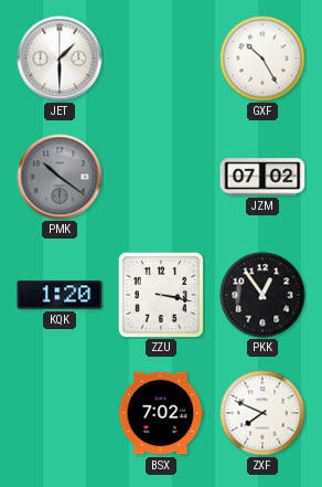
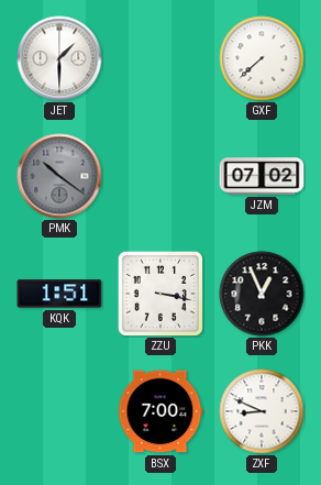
GXF: 10:25 -> 7:38
KQK: 1:20 -> 1:51
PKK: 12:54 -> 12:56
BSX: 7:02 -> 7:00
ZXF: 7:49 -> 8:49
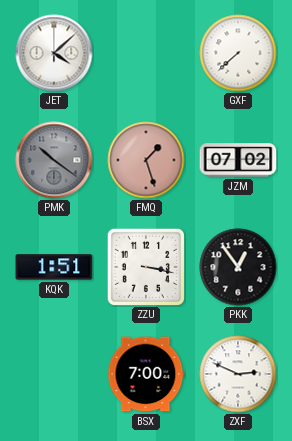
JET: 1:30 -> 4:08
FMQ: none -> 1:27
PKK: 12:56 -> 12:54
ZXF: 8:49 -> 2:49
